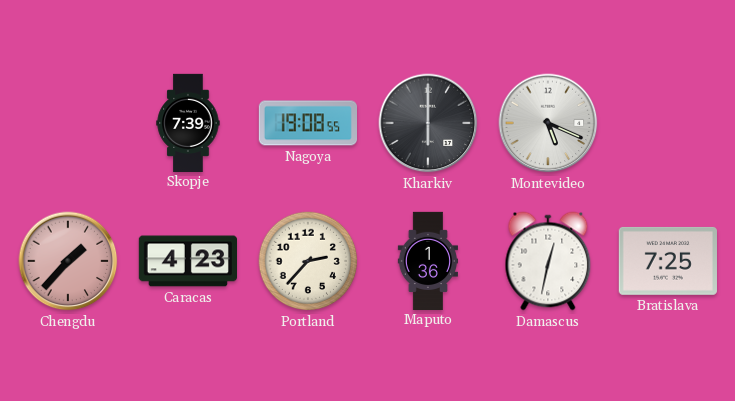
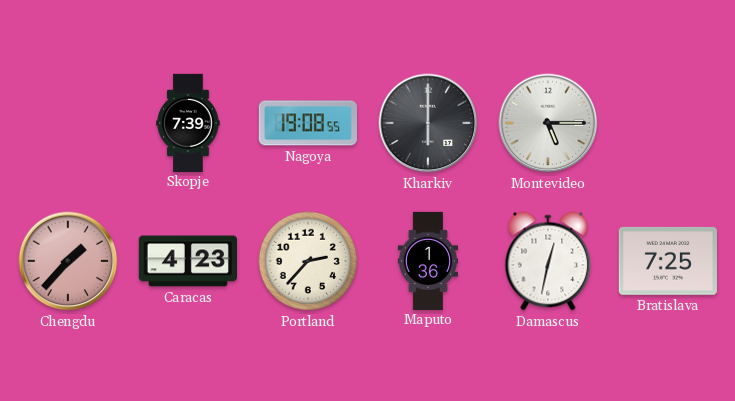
Montevideo: 5:19 -> 5:15
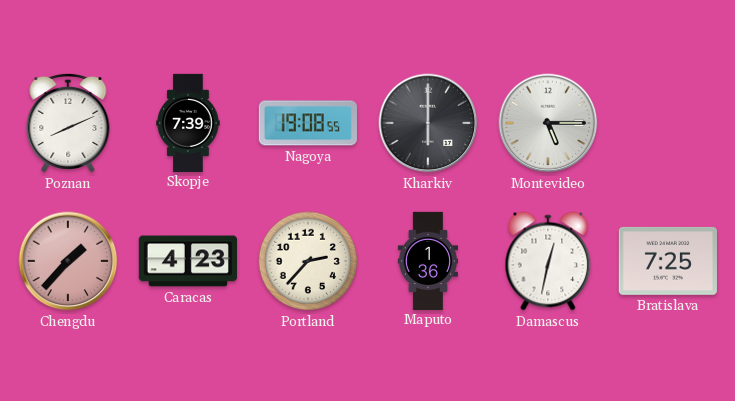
Poznan: none -> 8:11
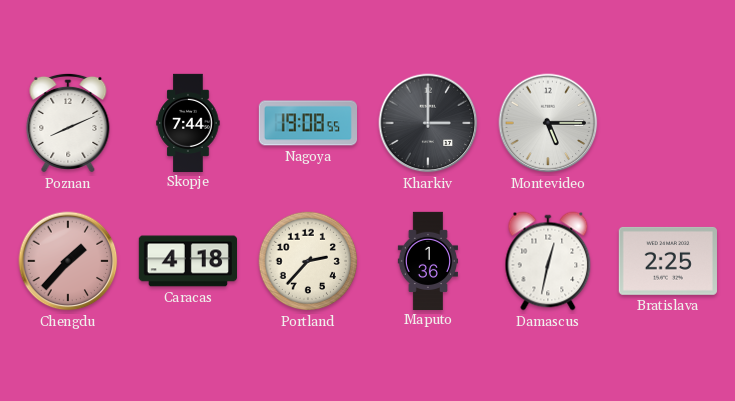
Skopje: 7:39 -> 7:44
Kharkiv: 6:00 -> 3:00
Caracas: 4:23 -> 4:18
Bratislava: 7:25 -> 2:25
